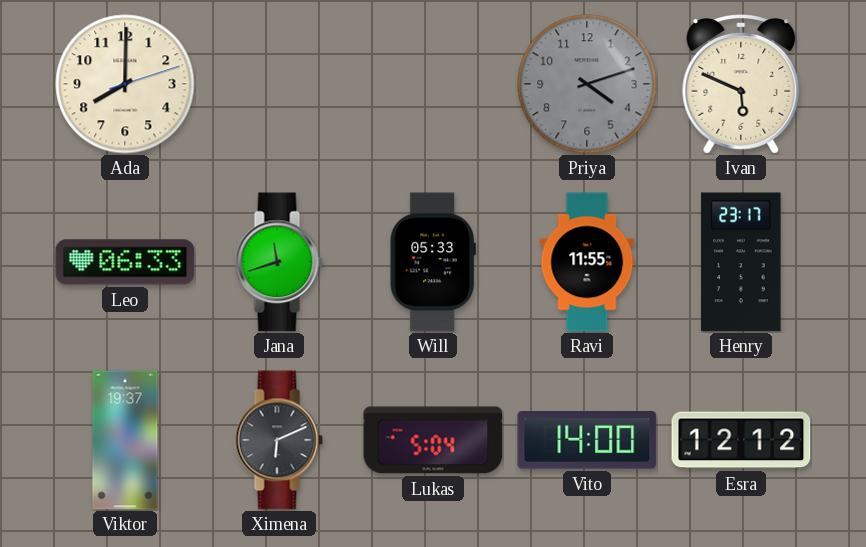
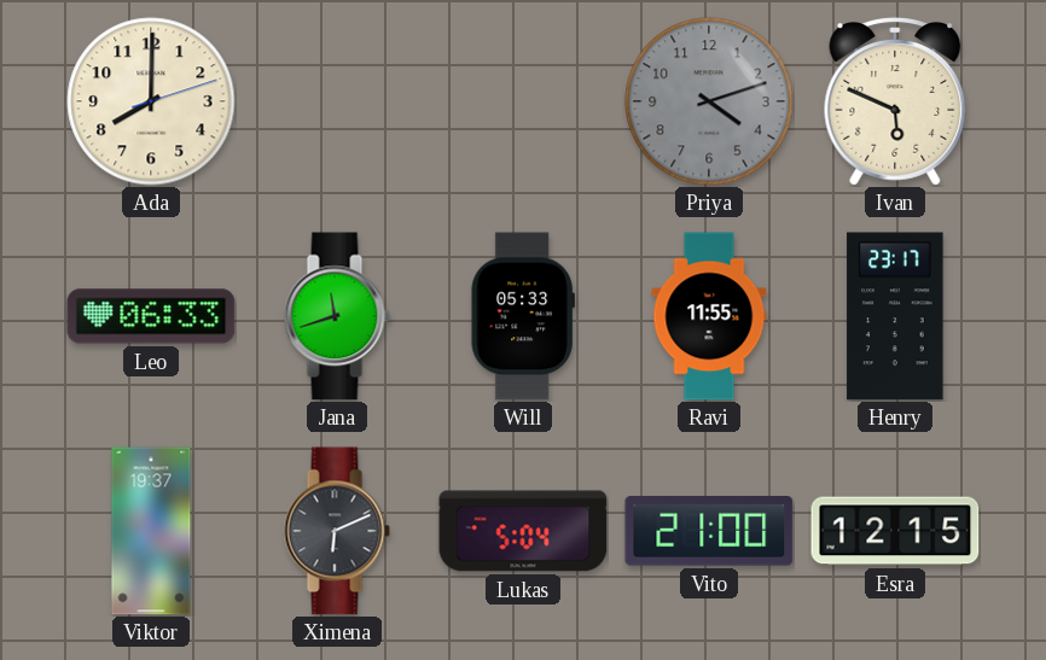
Vito: 14:00 -> 21:00
Esra: 12:12 -> 12:15
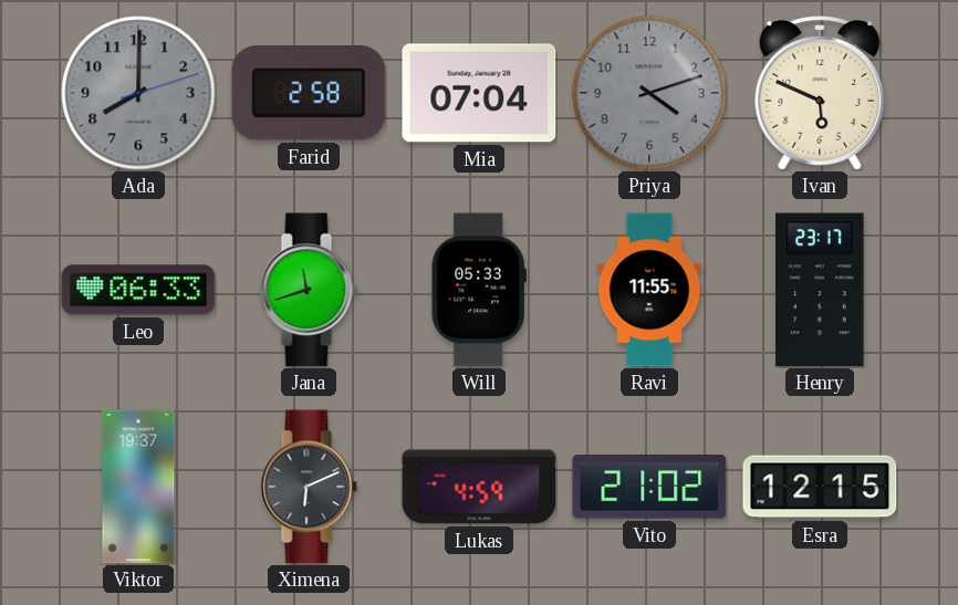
Ada dial: cream -> grey
Farid: none -> 2:58
Mia: none -> 07:04
Lukas: 5:04 -> 4:59
Vito: 21:00 -> 21:02
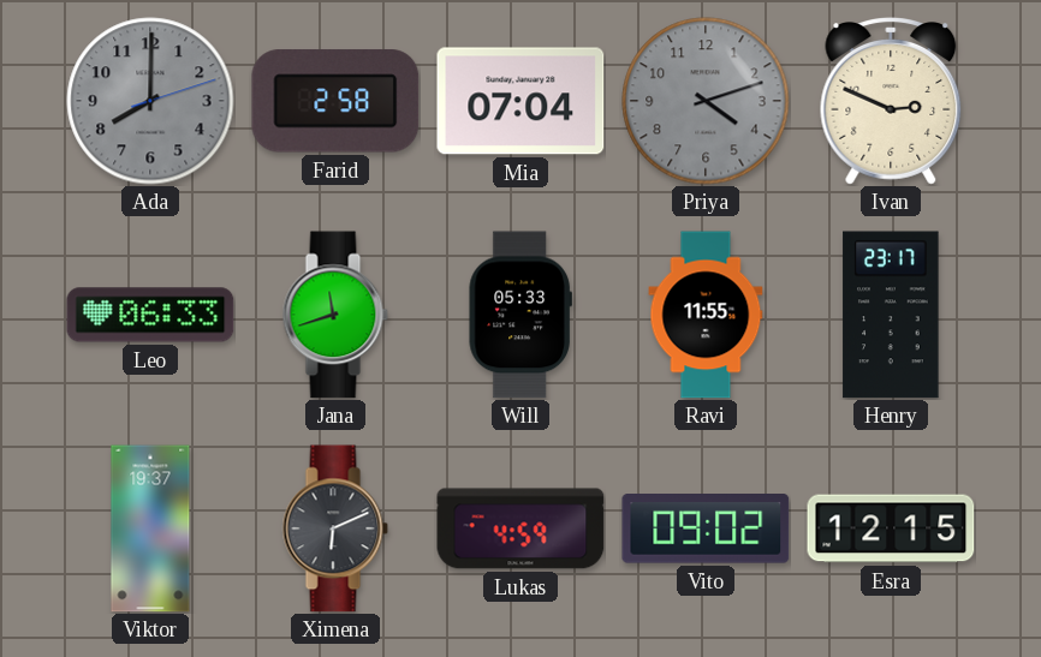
Ivan: 5:49 -> 2:49
Vito: 21:02 -> 09:02
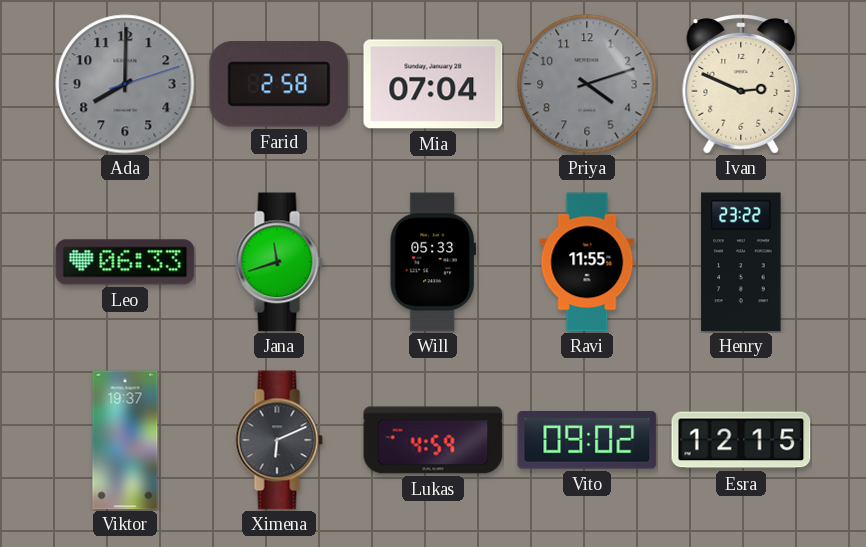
Henry: 23:17 -> 23:22
